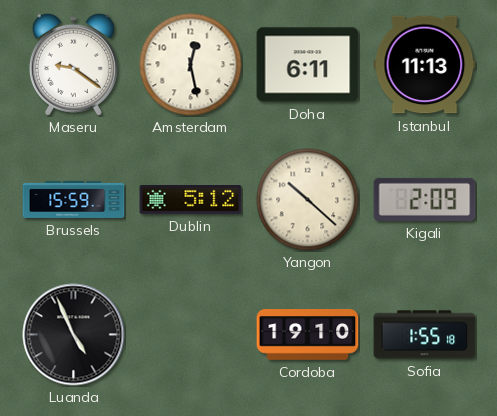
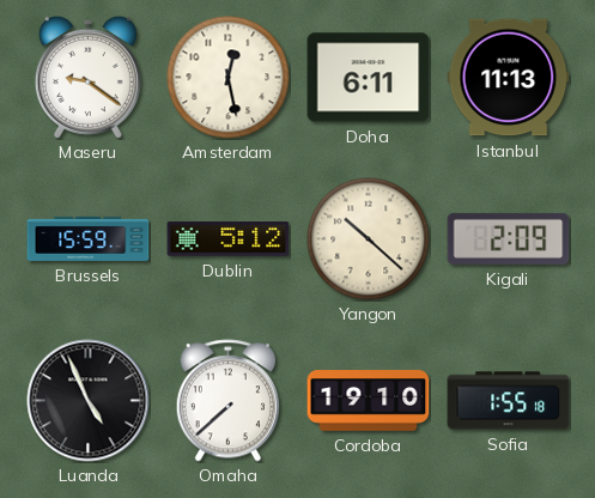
Omaha: none -> 7:38
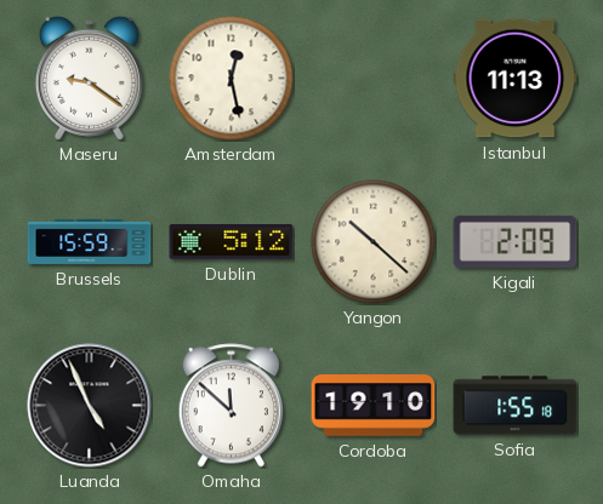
Doha: 6:11 -> none
Omaha: 7:38 -> 11:52
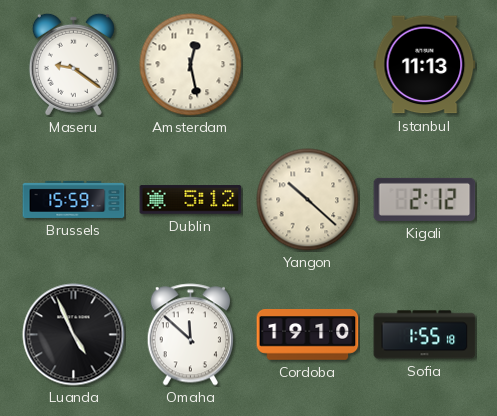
Kigali: 2:09 -> 2:12
